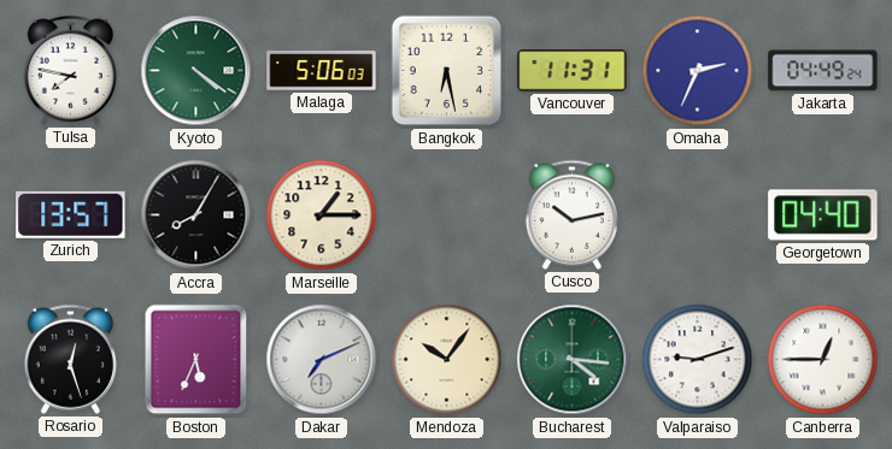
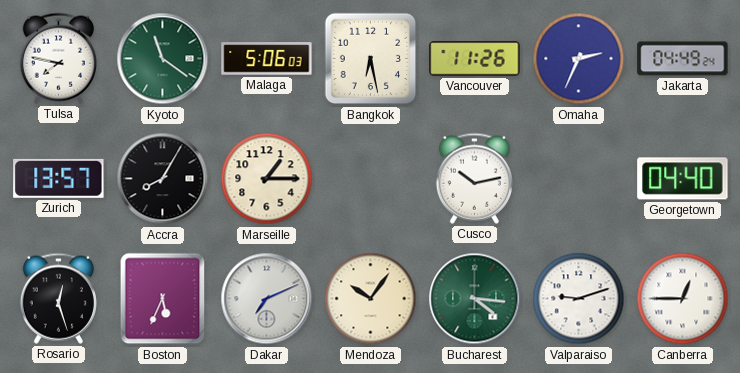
Kyoto: 4:21 -> 11:21
Vancouver: 11:31 -> 11:26
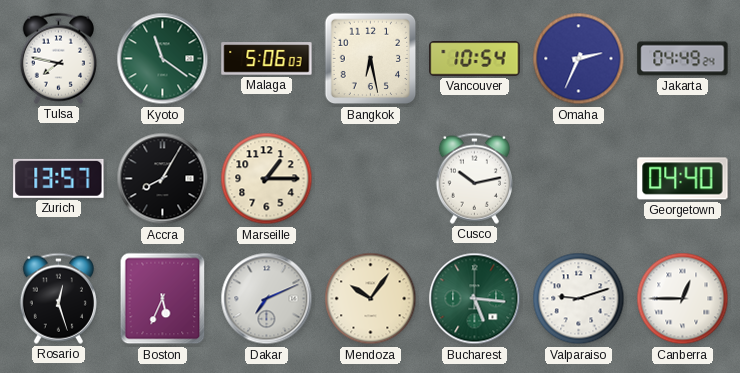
Vancouver: 11:26 -> 10:54
Bucharest: 4:16 -> 5:16
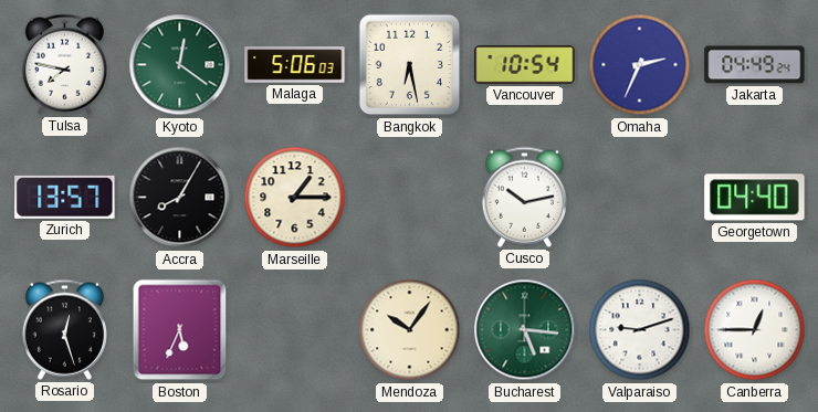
Kyoto: 11:21 -> 12:21
Dakar: 7:11 -> none
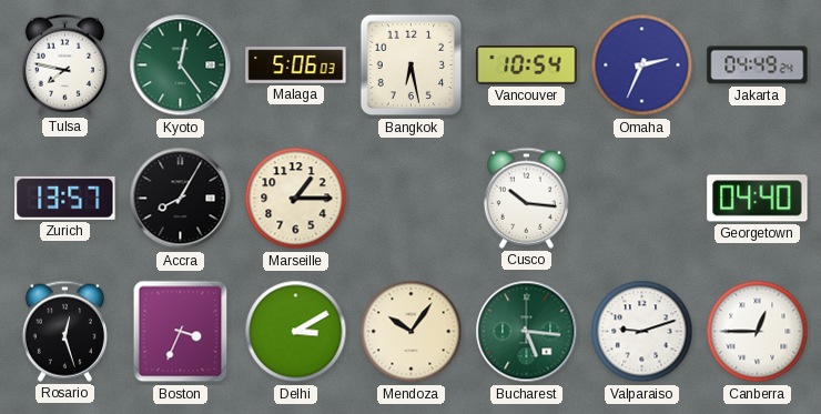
Kyoto: 12:21 -> 12:24
Cusco: 10:13 -> 10:16
Boston: 5:34 -> 3:34
Delhi: none -> 3:10
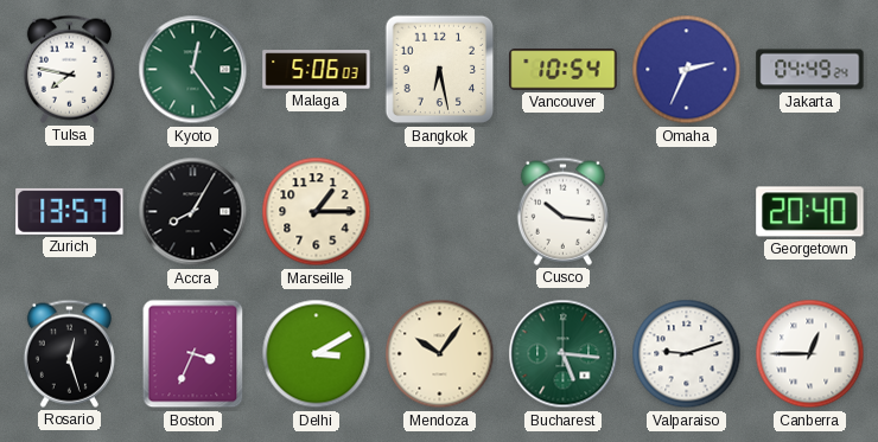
Georgetown: 04:40 -> 20:40
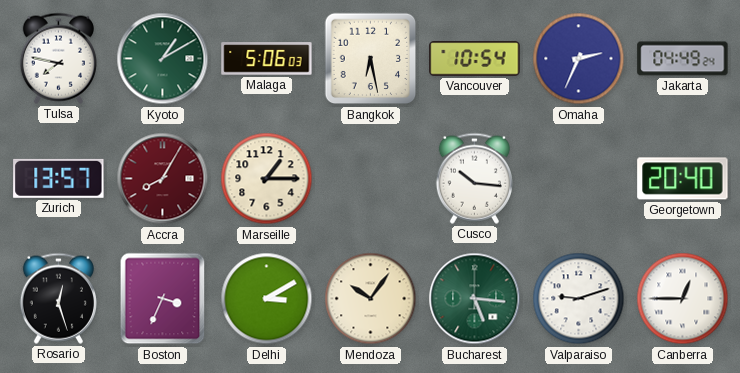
Kyoto: 12:24 -> 1:10
Accra dial: black -> burgundy
